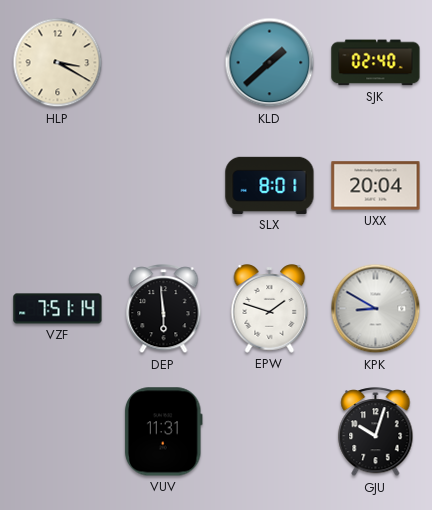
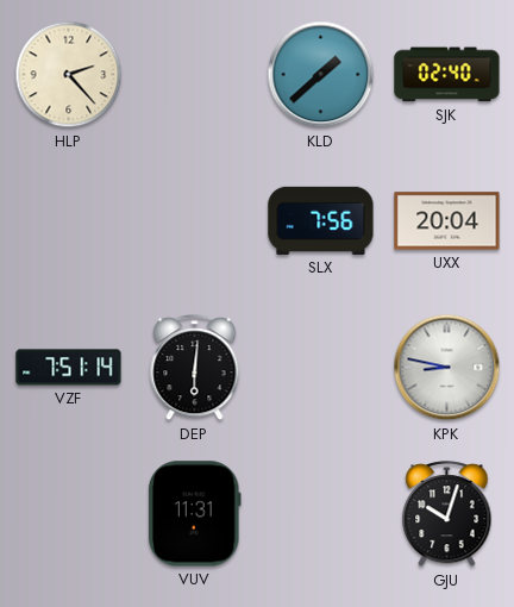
HLP: 3:20 -> 2:23
SLX: 8:01 -> 7:56
DEP: 5:59 -> 6:01
EPW: 1:48 -> none
KPK: 8:50 -> 8:47
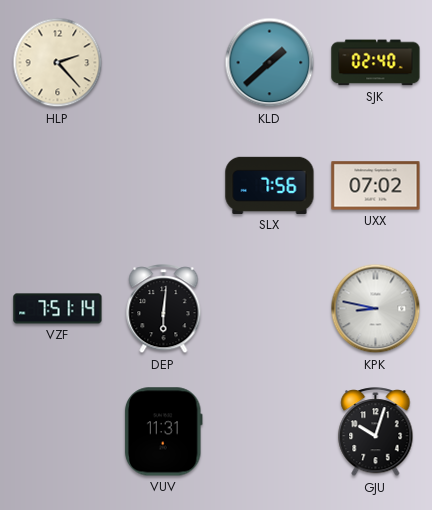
UXX: 20:04 -> 07:02
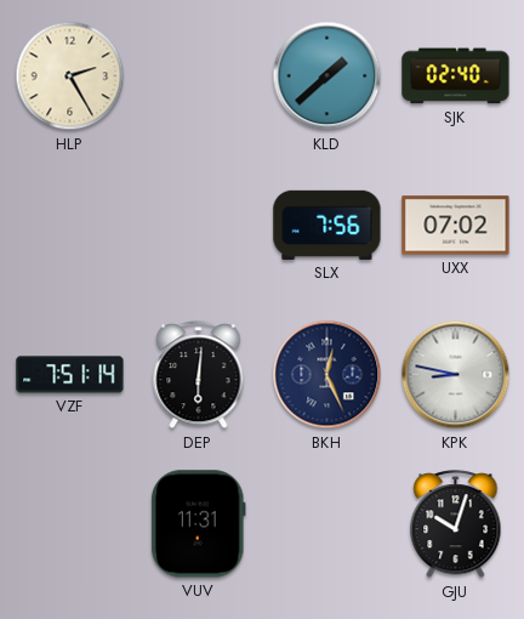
HLP: 2:23 -> 2:25
BKH: none -> 12:26
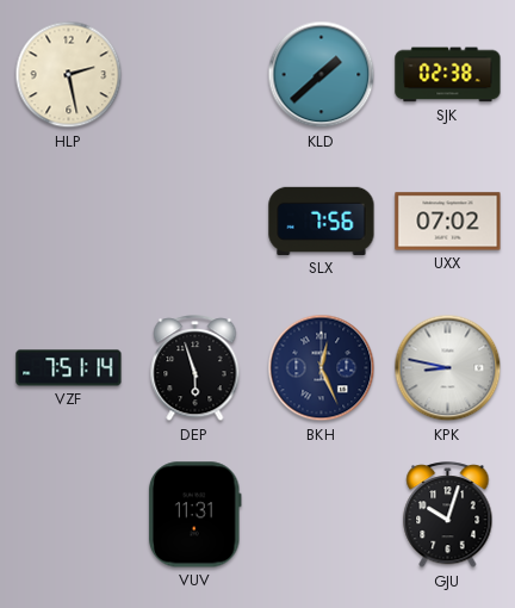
HLP: 2:25 -> 2:28
SJK: 02:40 -> 02:38
DEP: 6:01 -> 5:57
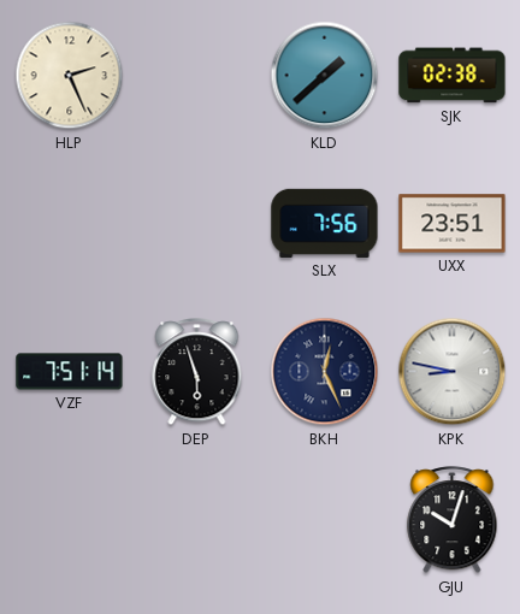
HLP: 2:28 -> 2:26
UXX: 07:02 -> 23:51
VUV: 11:31 -> none
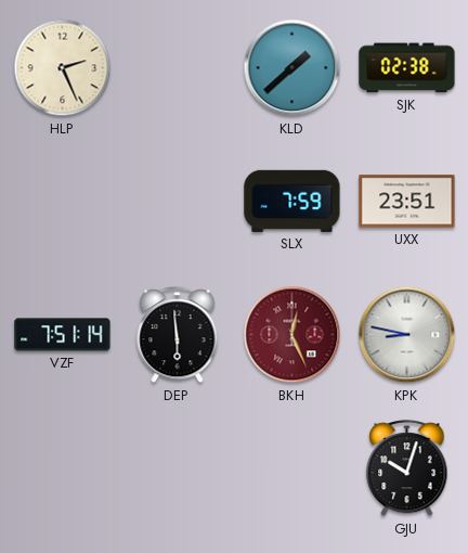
SLX: 7:56 -> 7:59
DEP: 5:57 -> 5:59
BKH dial: navy -> burgundy
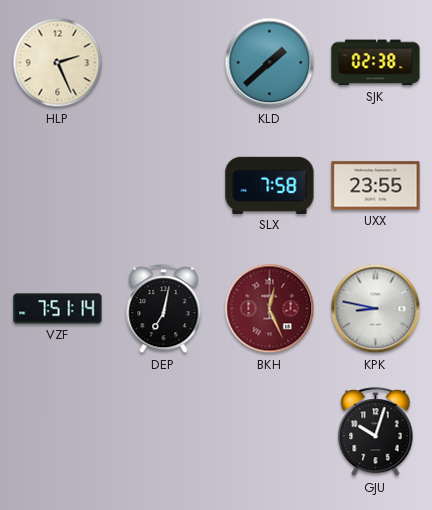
SLX: 7:59 -> 7:58
UXX: 23:51 -> 23:55
DEP: 5:59 -> 7:02
